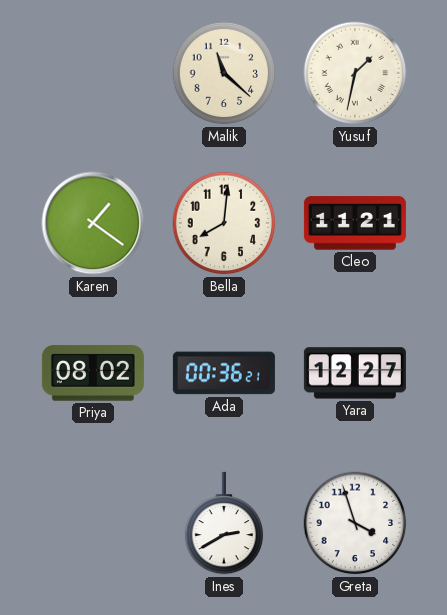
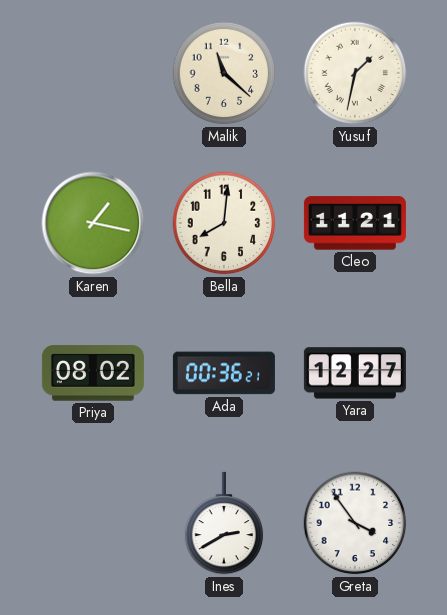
Karen: 1:21 -> 1:17
Greta: 3:57 -> 3:54
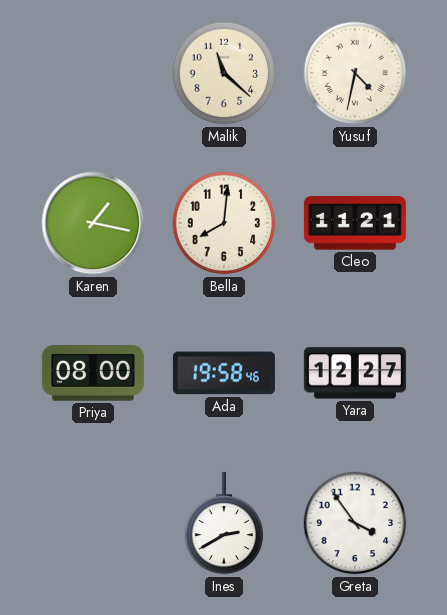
Yusuf: 1:32 -> 4:32
Priya: 08:02 -> 08:00
Ada: 00:36 -> 19:58
